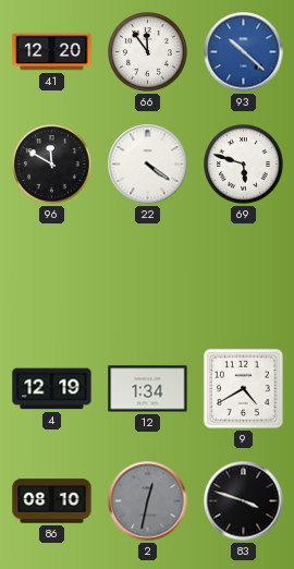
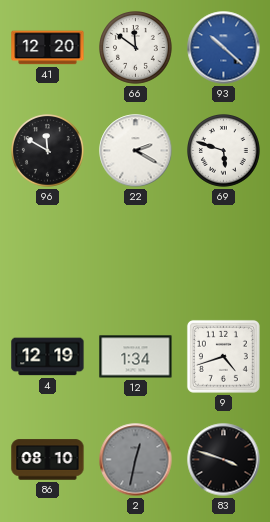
66: 11:54 -> 11:51
22: 4:21 -> 2:20
9: 4:40 -> 4:42
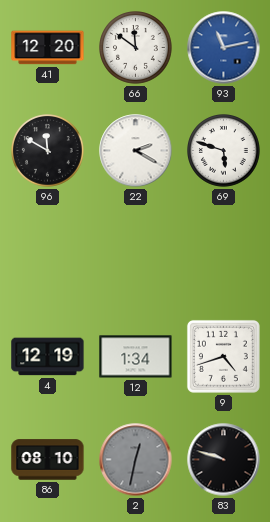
93: 10:22 -> 11:13
83: 3:48 -> 9:48
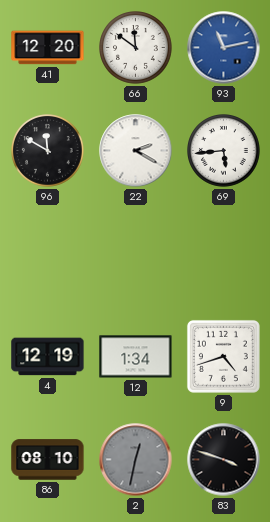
69: 5:48 -> 5:44
83: 9:48 -> 3:48
